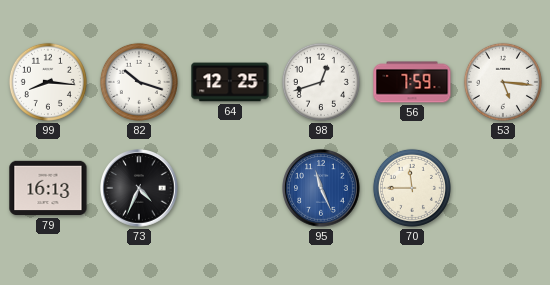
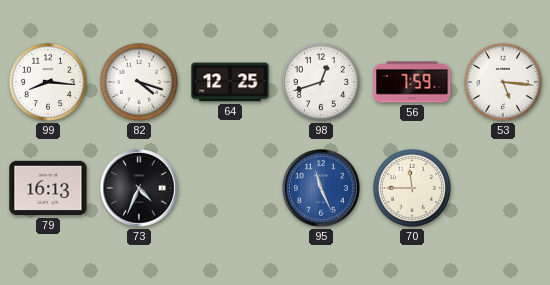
82: 10:18 -> 4:18
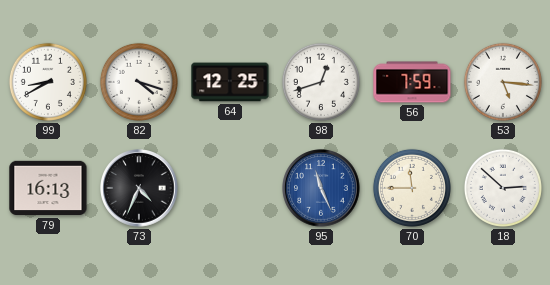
99: 8:16 -> 8:40
18: none -> 2:52
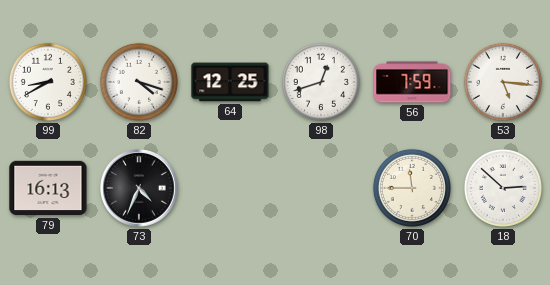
95: 11:26 -> none
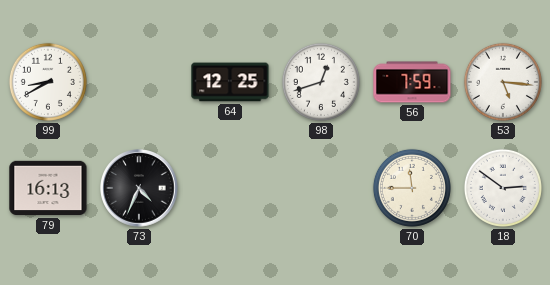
82: 4:18 -> none
18: 2:52 -> 2:51
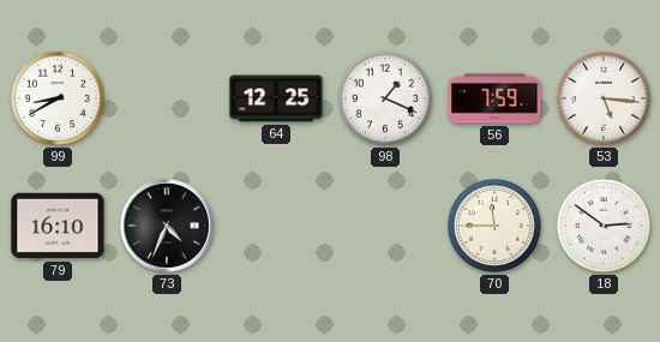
98: 12:42 -> 1:19
79: 16:13 -> 16:10
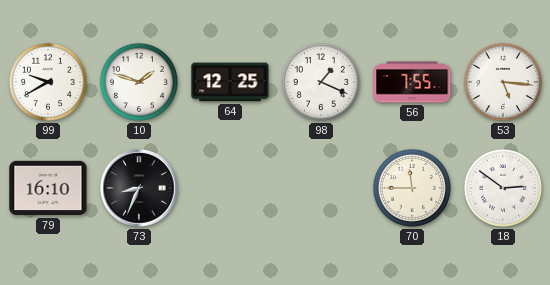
99: 8:40 -> 9:40
10: none -> 1:48
56: 7:59 -> 7:55
73: 4:34 -> 8:34
